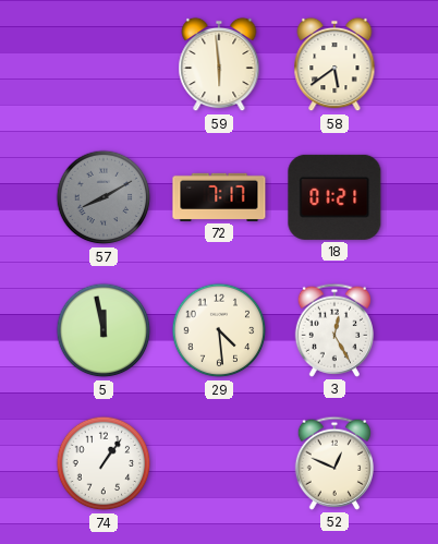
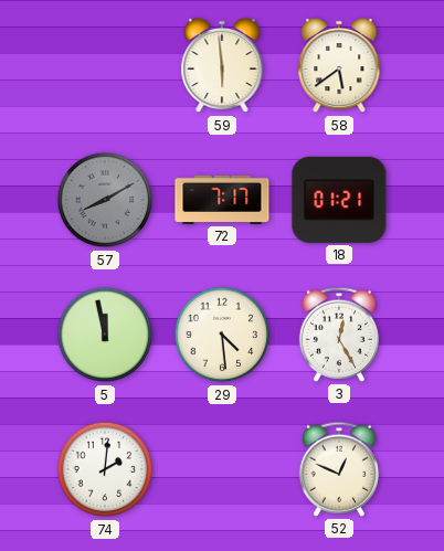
74: 1:06 -> 2:01
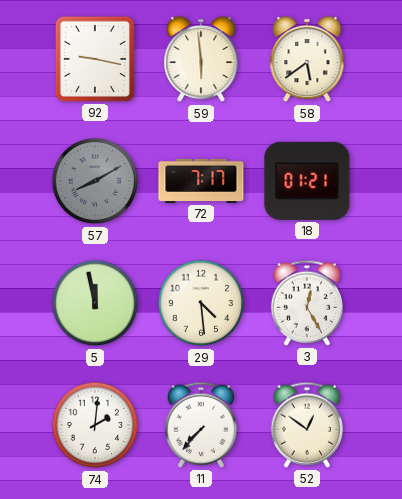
92: none -> 9:17
11: none -> 7:37
52: 12:49 -> 12:51
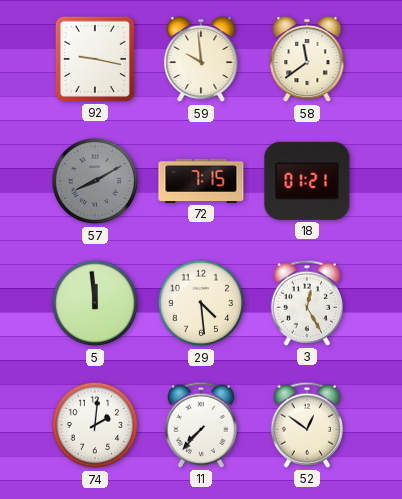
59: 5:59 -> 9:59
58: 5:39 -> 11:39
72: 7:17 -> 7:15
5: 11:58 -> 11:59
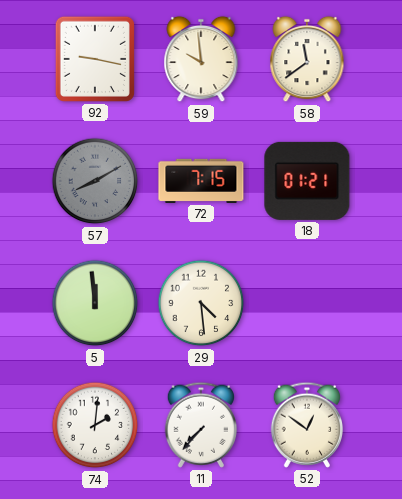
3: 12:25 -> none
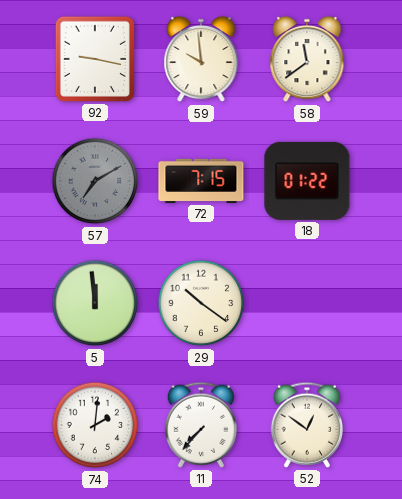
57: 8:10 -> 7:10
18: 01:21 -> 01:22
29: 4:29 -> 10:21
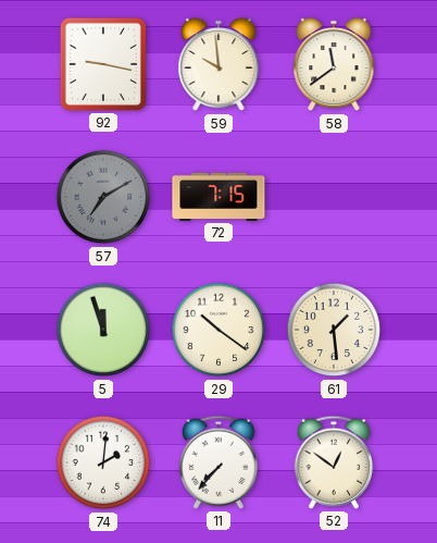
18: 01:22 -> none
5: 11:59 -> 11:57
61: none -> 1:29
